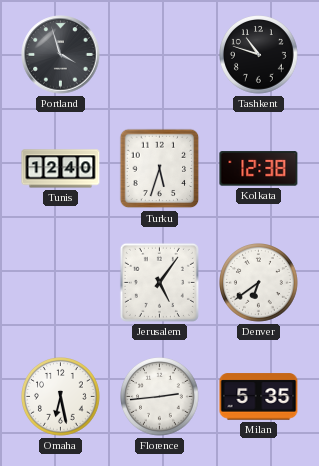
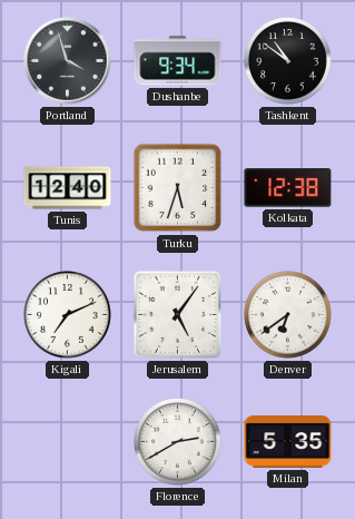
Dushanbe: none -> 9:34
Tashkent: 10:48 -> 10:51
Kigali: none -> 7:11
Omaha: 6:28 -> none
Florence: 2:44 -> 2:40
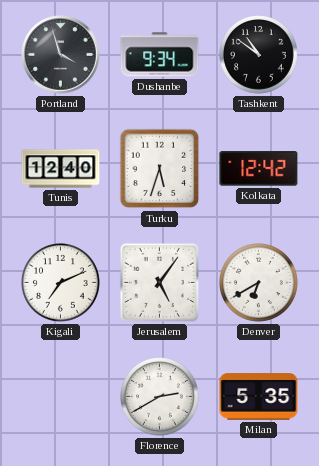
Kolkata: 12:38 -> 12:42
Denver: 6:39 -> 6:40
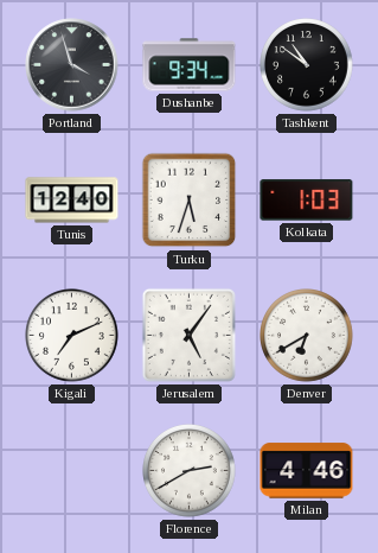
Kolkata: 12:42 -> 1:03
Milan: 5:35 -> 4:46
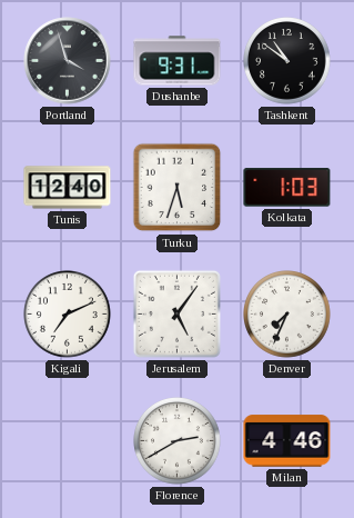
Dushanbe: 9:34 -> 9:31
Denver: 6:40 -> 7:34
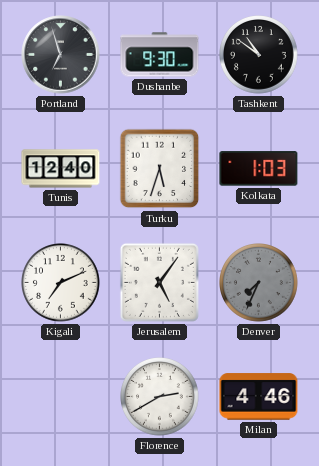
Portland: 3:57 -> 6:57
Dushanbe: 9:31 -> 9:30
Denver dial: white -> grey
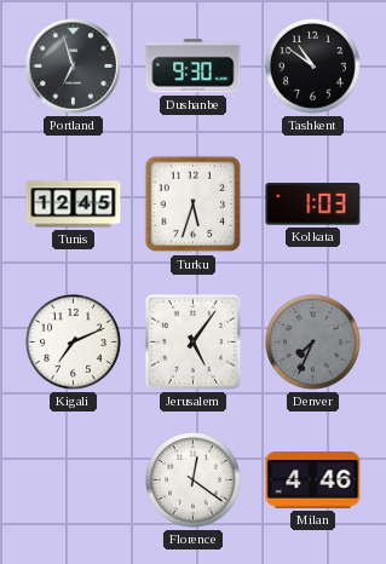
Tunis: 12:40 -> 12:45
Florence: 2:40 -> 12:21
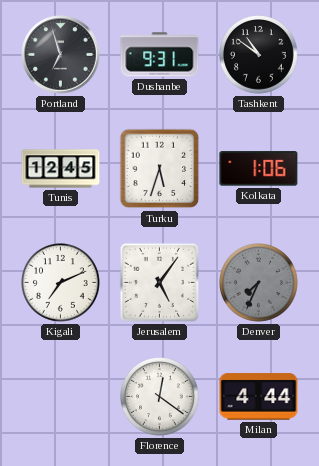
Dushanbe: 9:30 -> 9:31
Kolkata: 1:03 -> 1:06
Milan: 4:46 -> 4:44
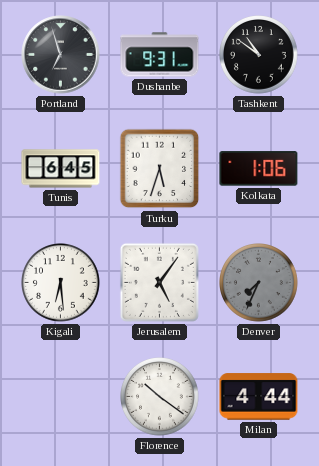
Tunis: 12:45 -> 6:45
Kigali: 7:11 -> 6:29
Florence: 12:21 -> 10:21
